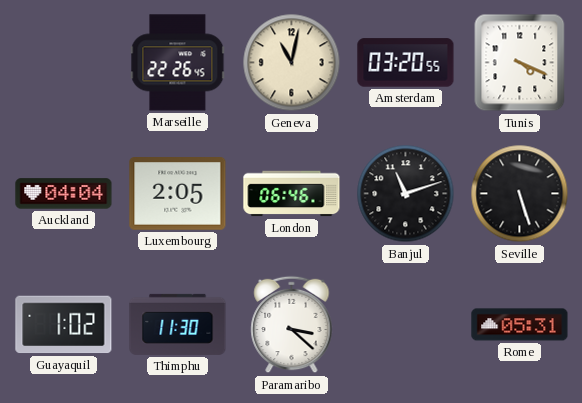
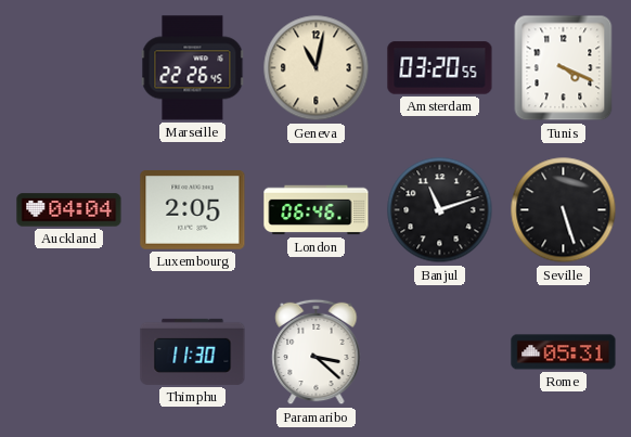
Guayaquil: 1:02 -> none
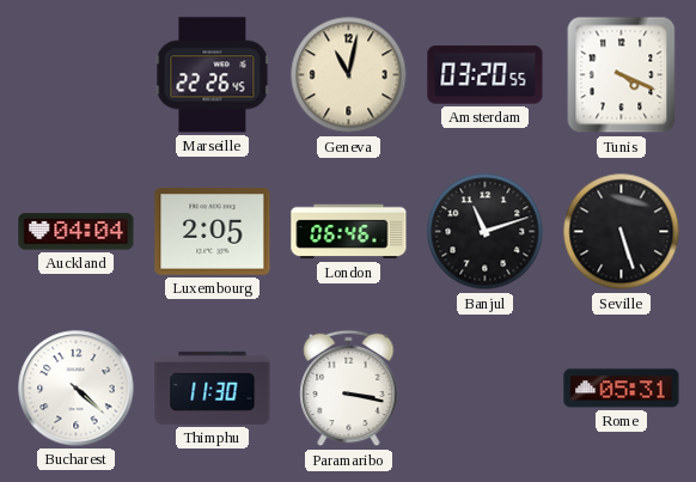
Bucharest: none -> 4:22
Paramaribo: 3:22 -> 3:17
